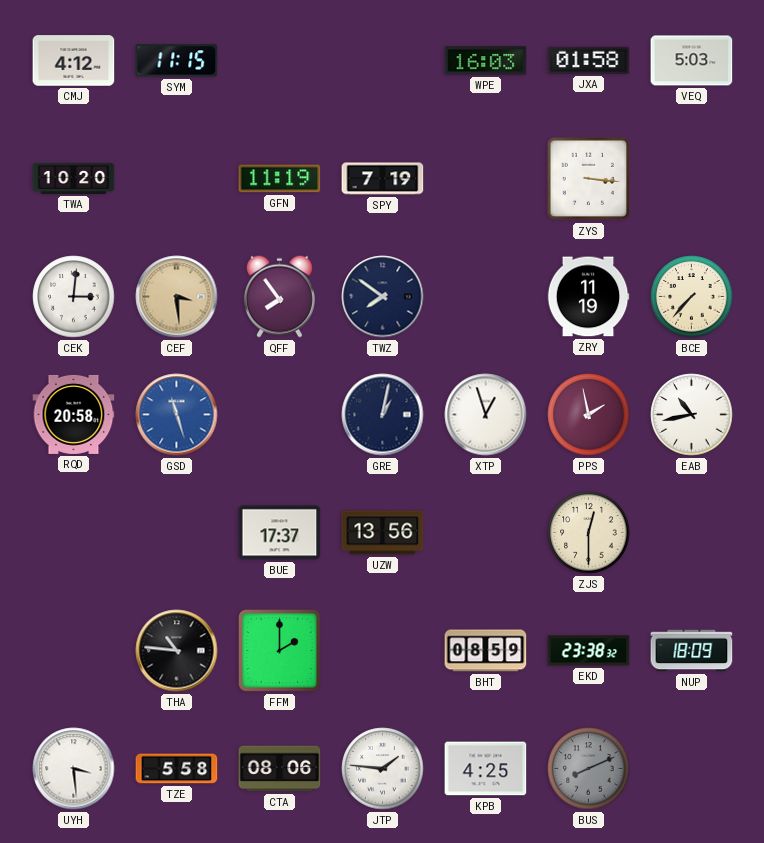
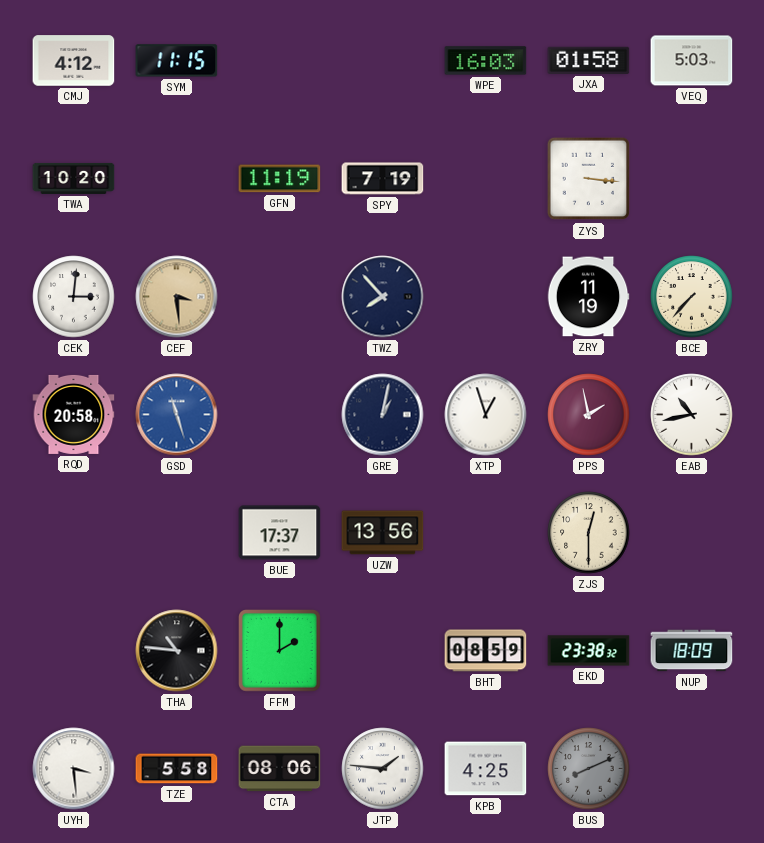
QFF: 7:54 -> none
TWZ: 7:51 -> 7:53
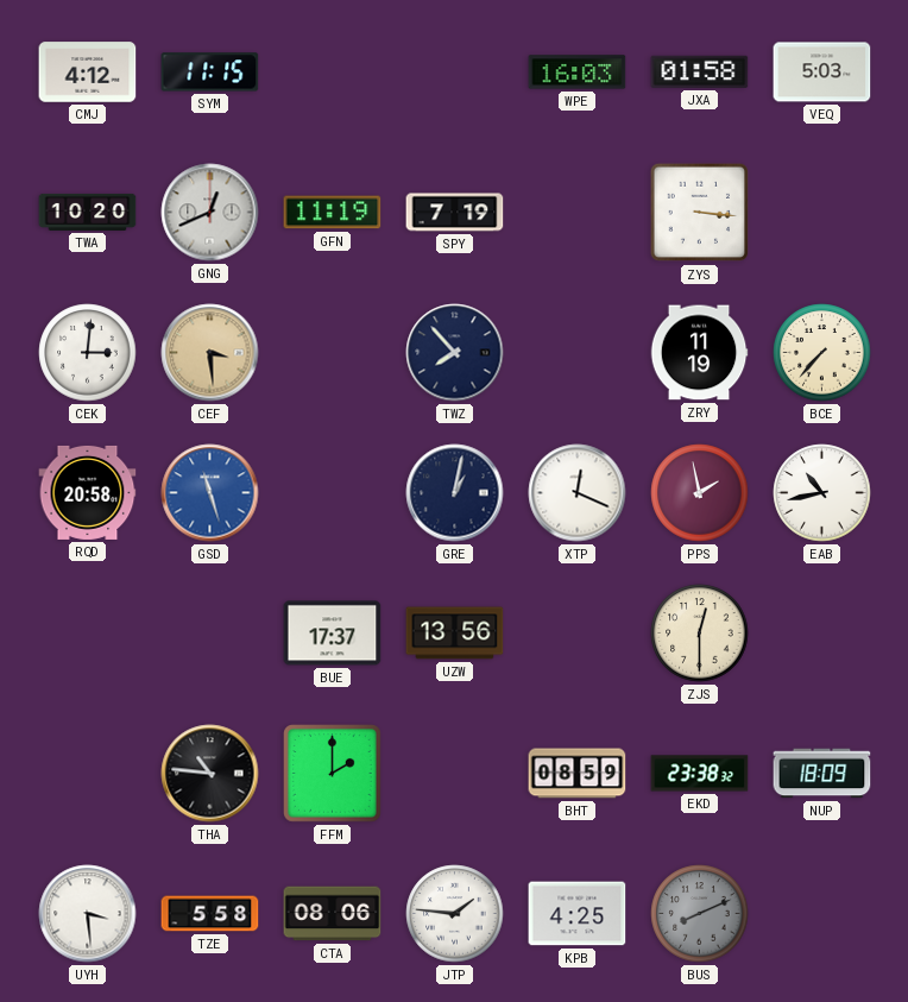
GNG: none -> 12:41
XTP: 12:57 -> 12:19
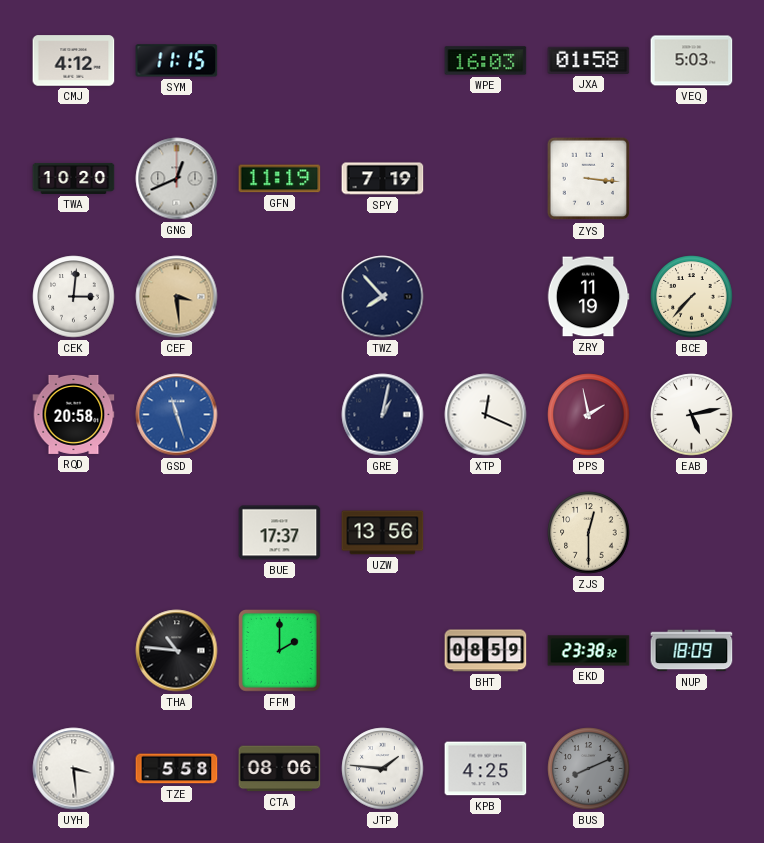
EAB: 10:43 -> 5:13
